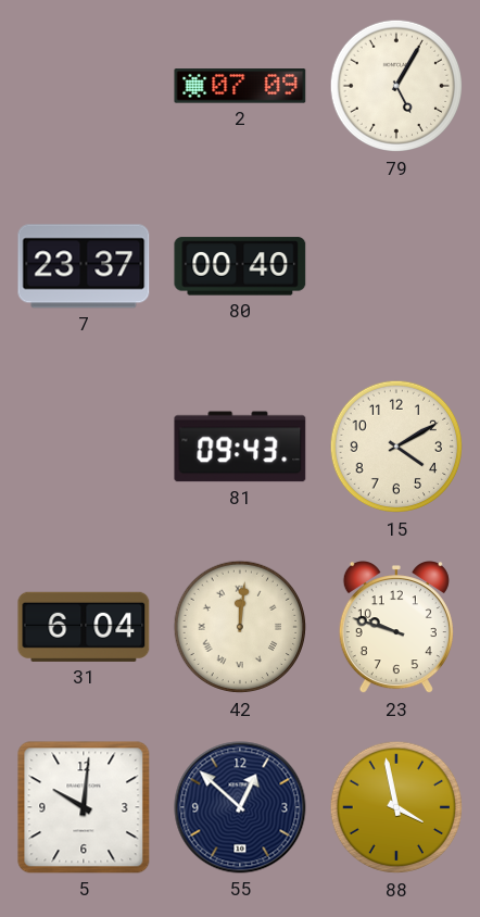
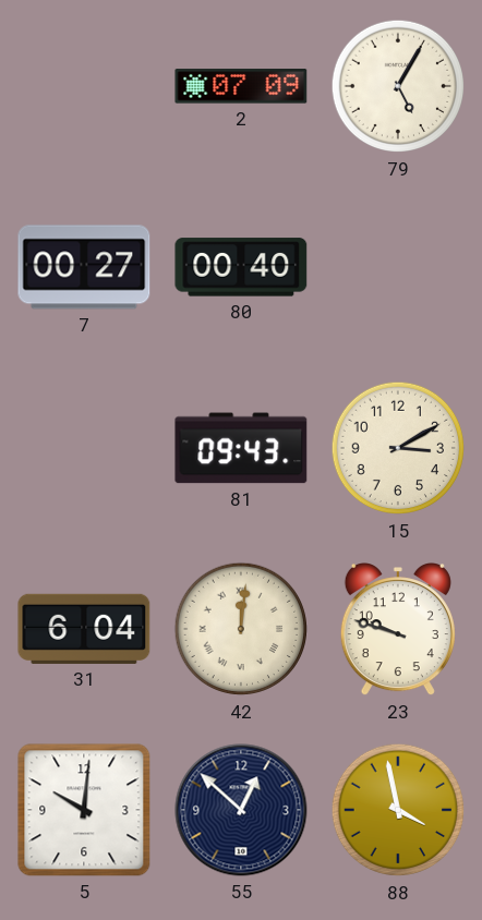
7: 23:37 -> 00:27
15: 4:10 -> 3:10
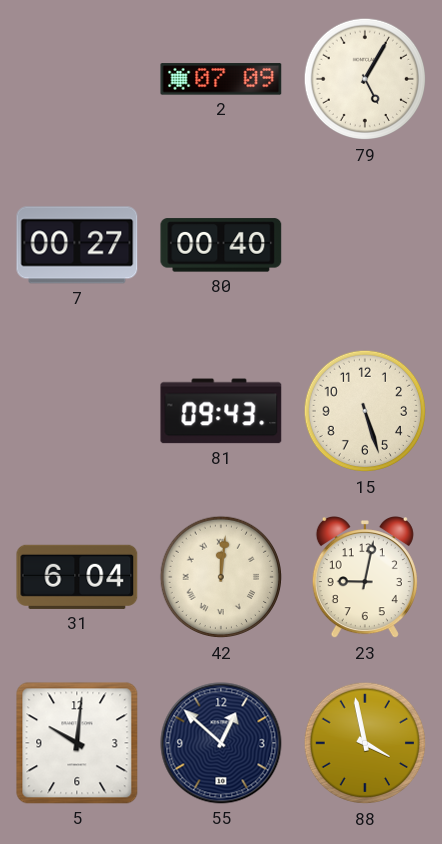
15: 3:10 -> 5:27
23: 9:48 -> 9:02
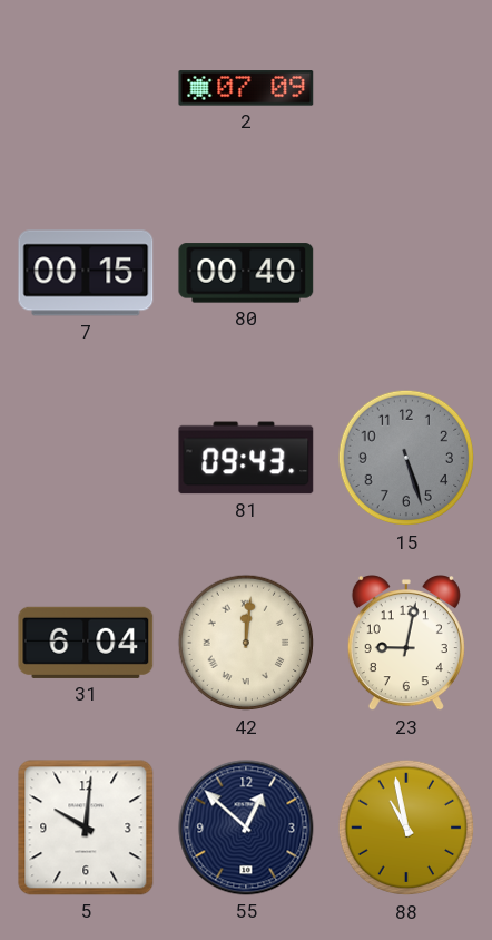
79: 5:05 -> none
7: 00:27 -> 00:15
15 dial: cream -> grey
88: 3:58 -> 10:58
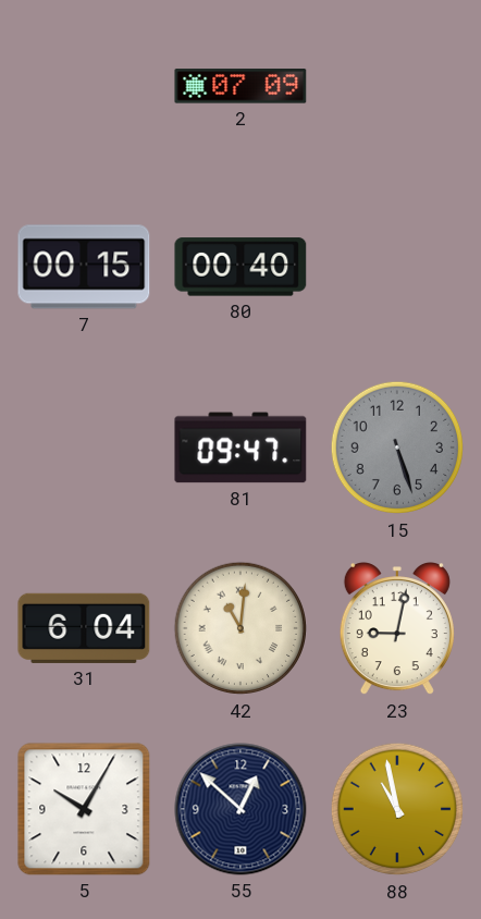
81: 09:43 -> 09:47
42: 12:01 -> 11:01
5: 10:01 -> 10:05
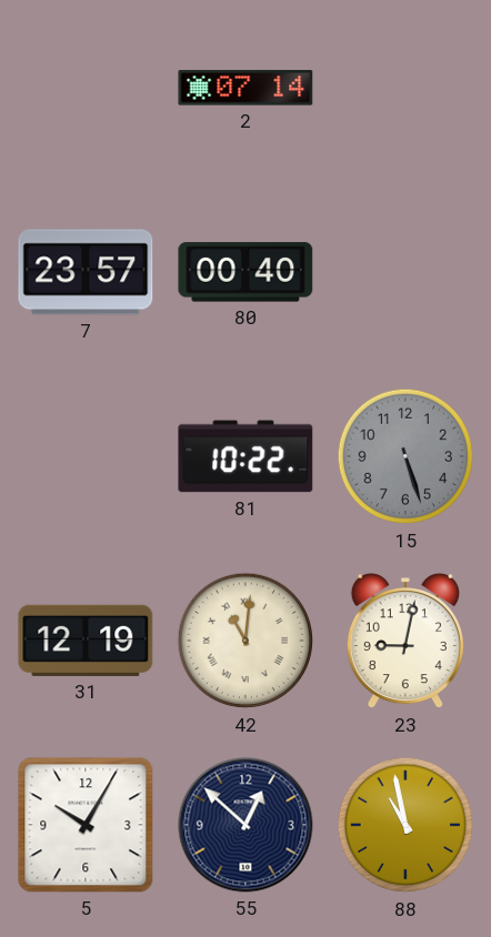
2: 07:09 -> 07:14
7: 00:15 -> 23:57
81: 09:47 -> 10:22
31: 6:04 -> 12:19
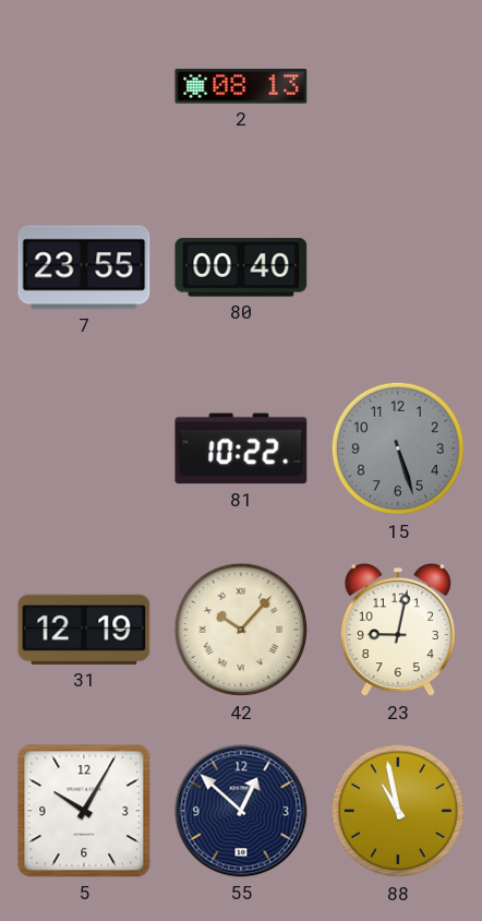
2: 07:14 -> 08:13
7: 23:57 -> 23:55
42: 11:01 -> 10:07
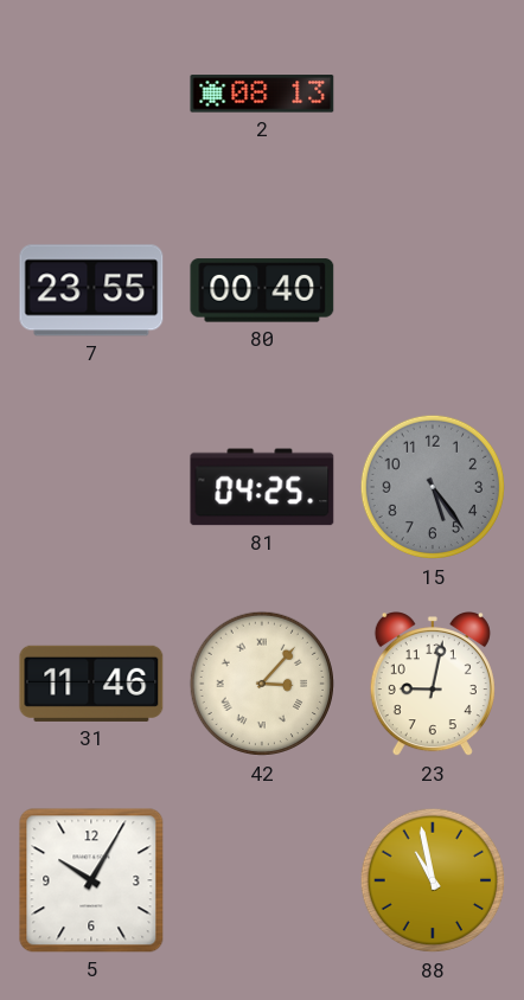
81: 10:22 -> 04:25
15: 5:27 -> 5:24
31: 12:19 -> 11:46
42: 10:07 -> 3:07
55: 12:52 -> none
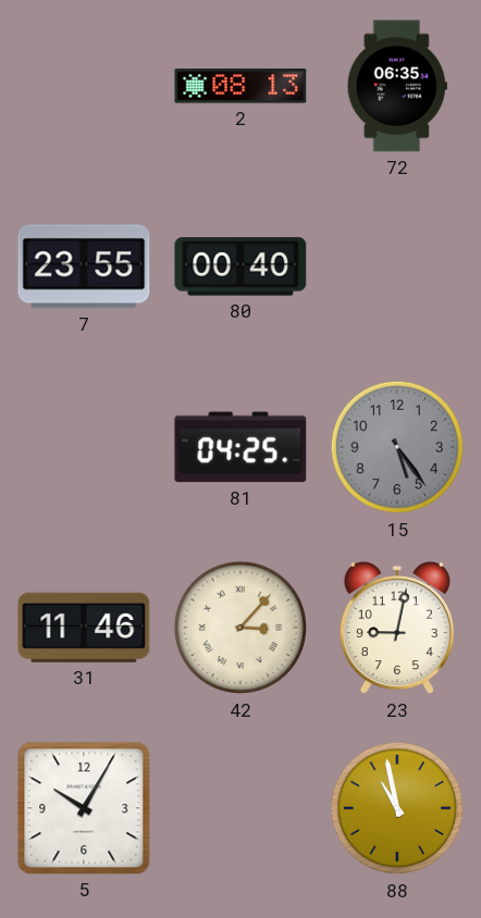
72: none -> 06:35
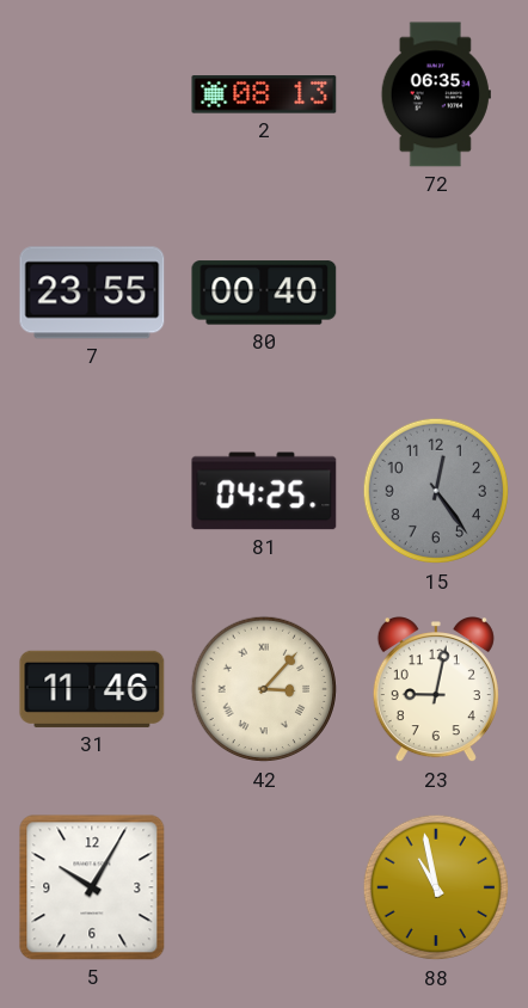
15: 5:24 -> 12:24
